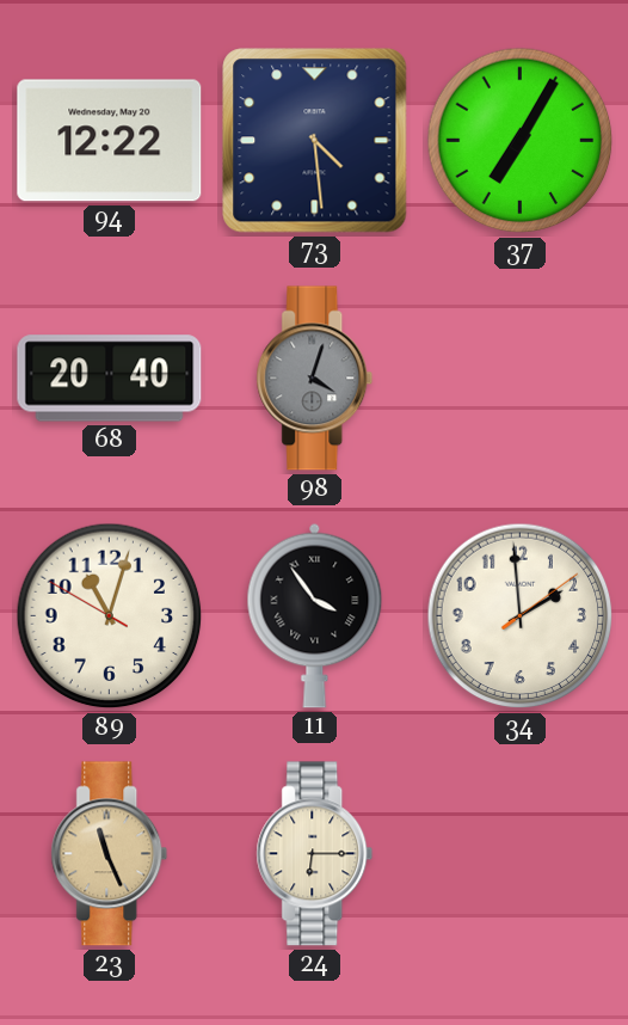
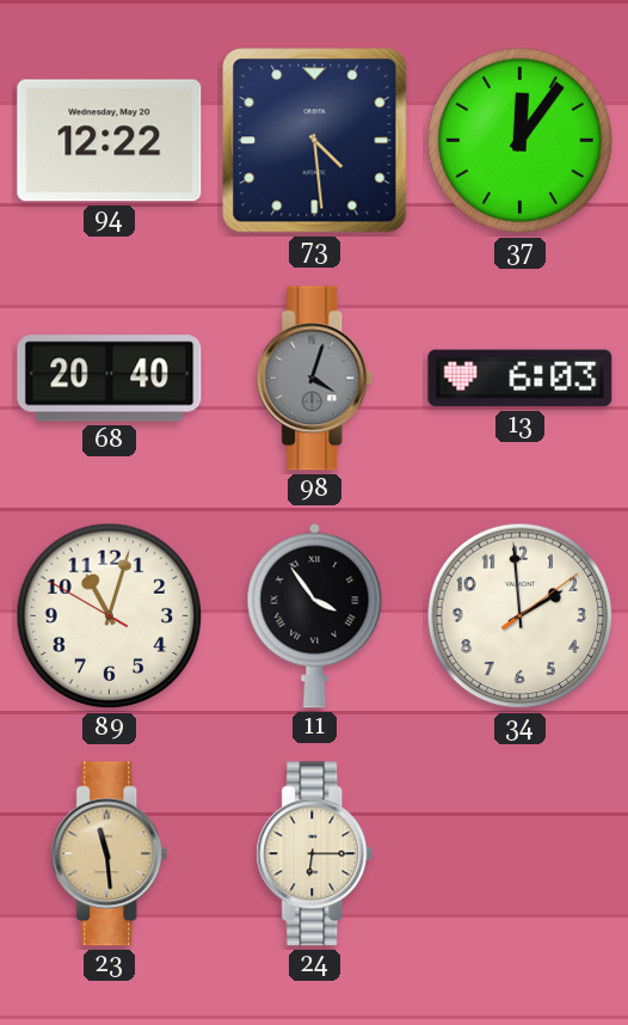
37: 7:05 -> 12:06
13: none -> 6:03
23: 11:26 -> 11:29
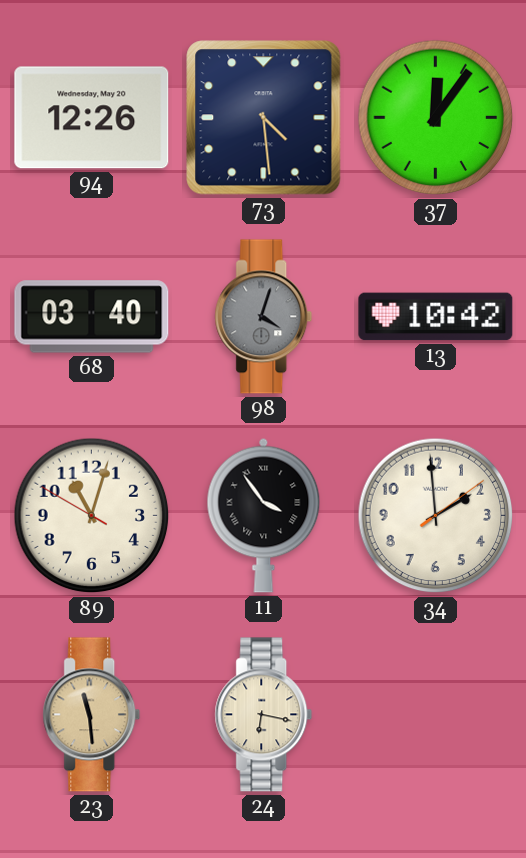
94: 12:22 -> 12:26
68: 20:40 -> 03:40
13: 6:03 -> 10:42
24: 6:15 -> 6:17
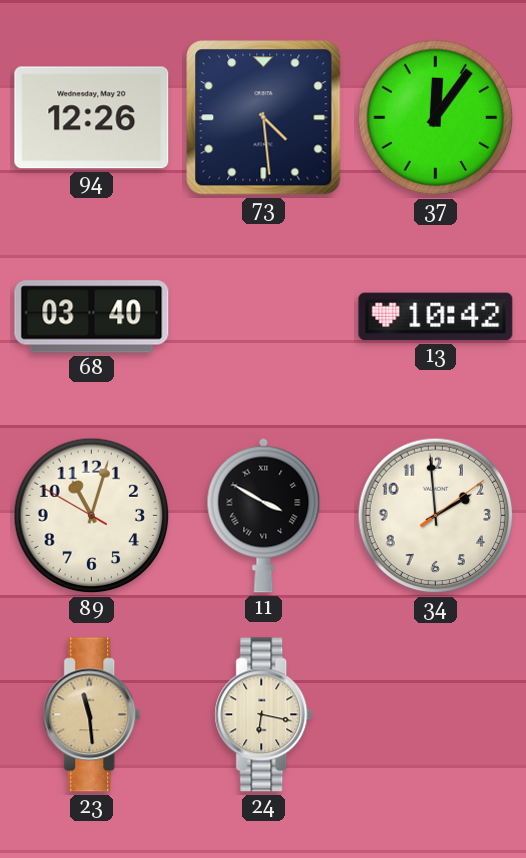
98: 4:03 -> none
11: 3:54 -> 3:50
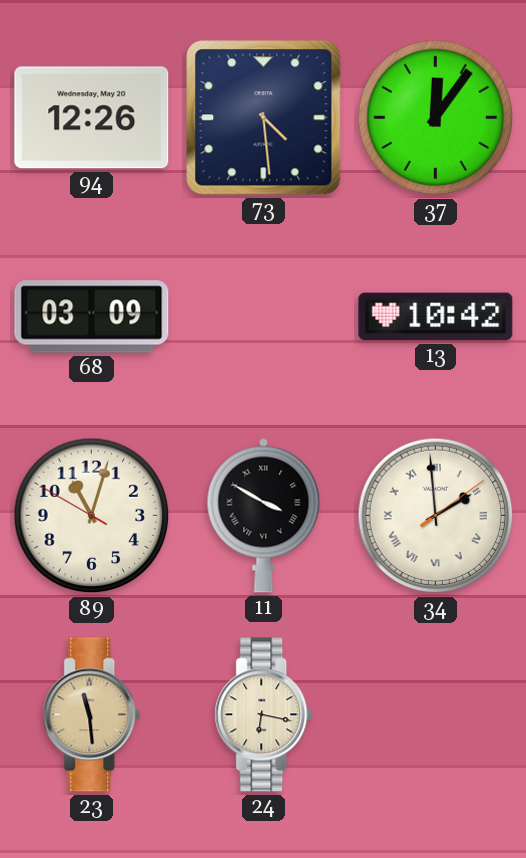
68: 03:40 -> 03:09
34 numerals: Arabic -> Roman
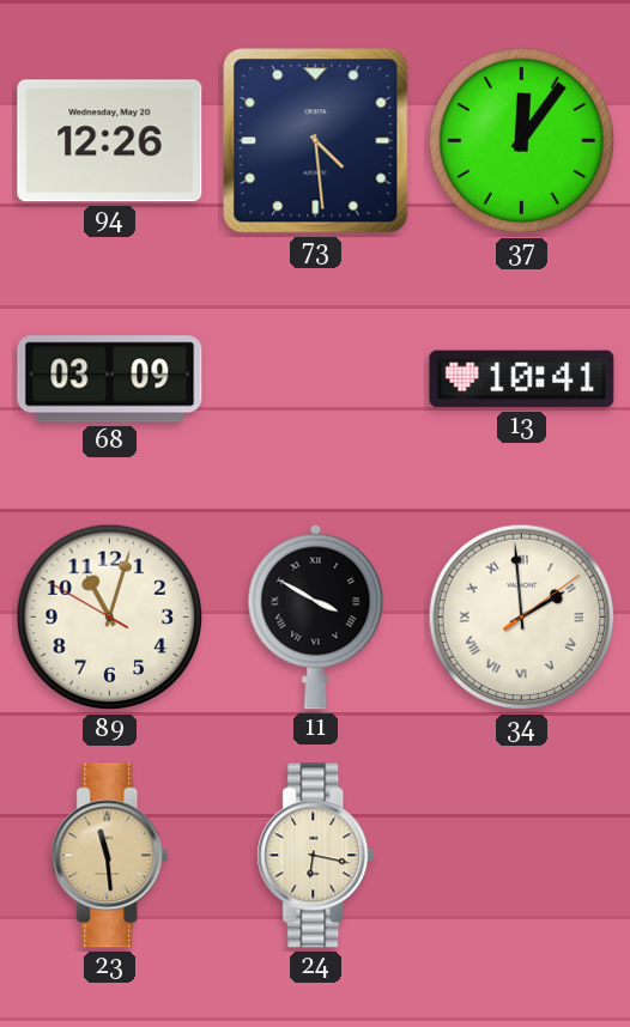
13: 10:42 -> 10:41
